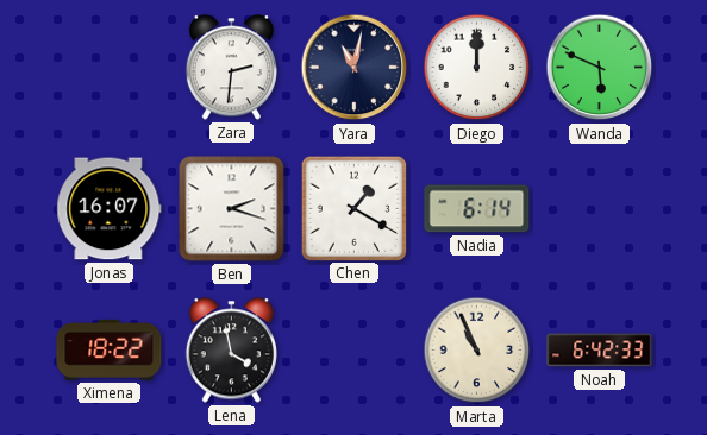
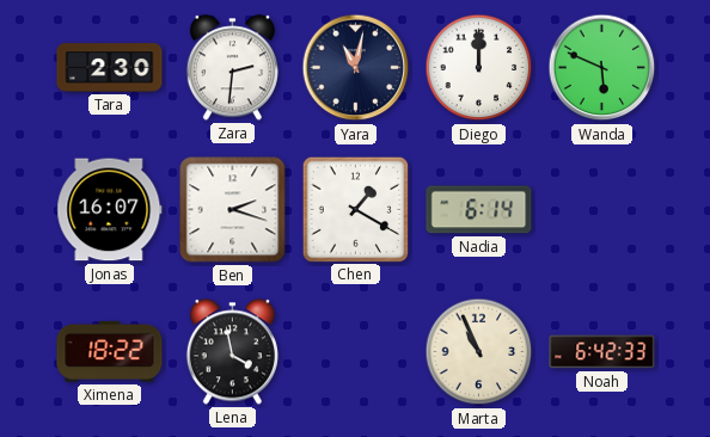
Tara: none -> 2:30
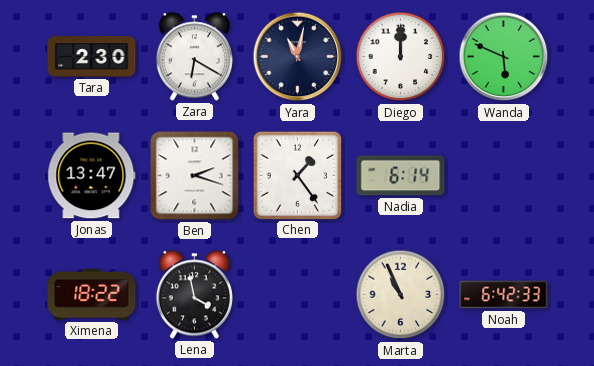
Zara: 2:31 -> 6:20
Jonas: 16:07 -> 13:47
Chen: 1:20 -> 1:24
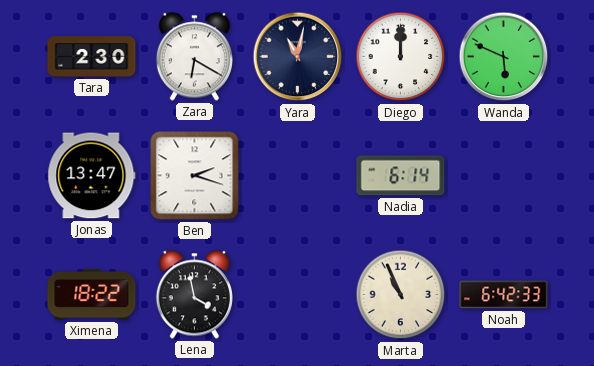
Chen: 1:24 -> none
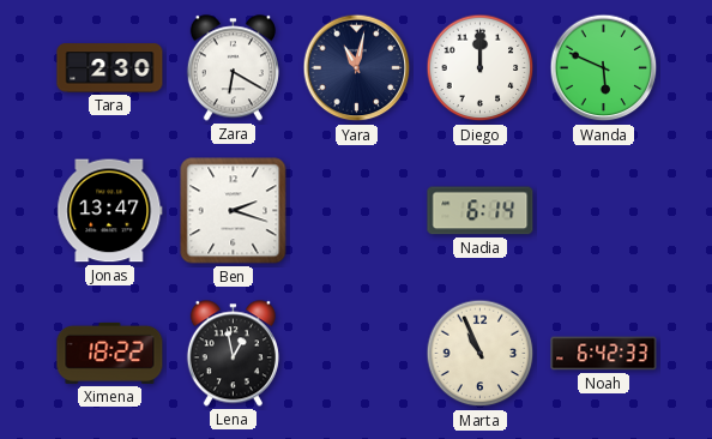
Lena: 3:58 -> 12:58
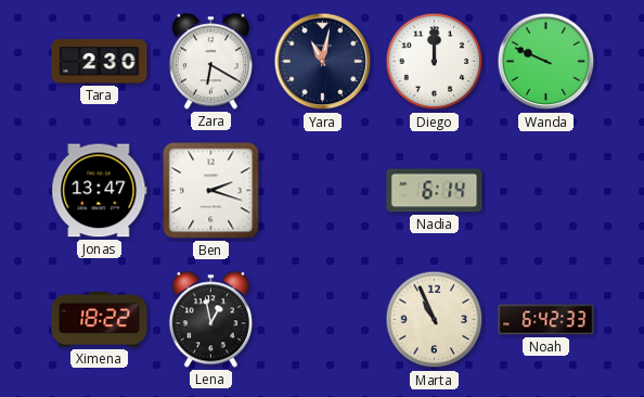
Wanda: 5:49 -> 9:49
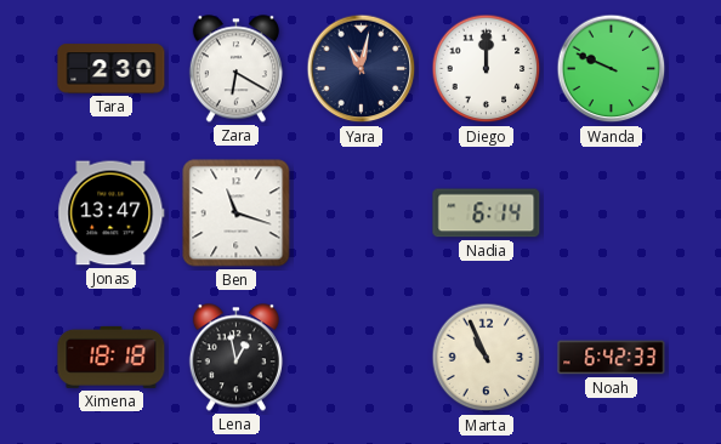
Ben: 2:18 -> 11:18
Ximena: 18:22 -> 18:18
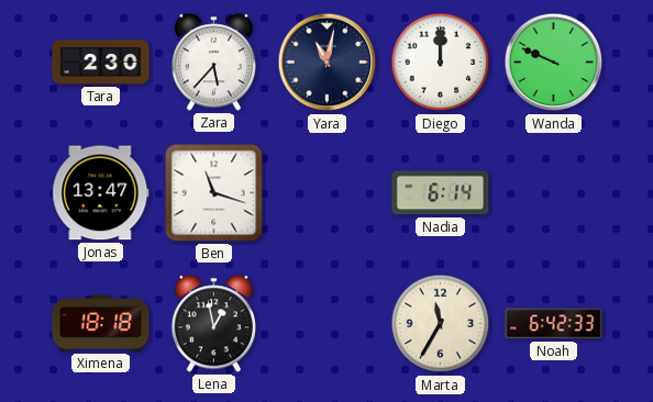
Zara: 6:20 -> 5:37
Marta: 10:56 -> 11:35
